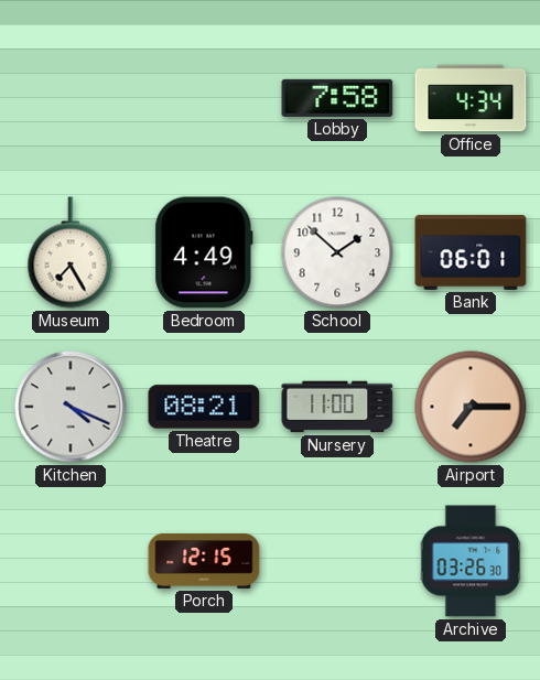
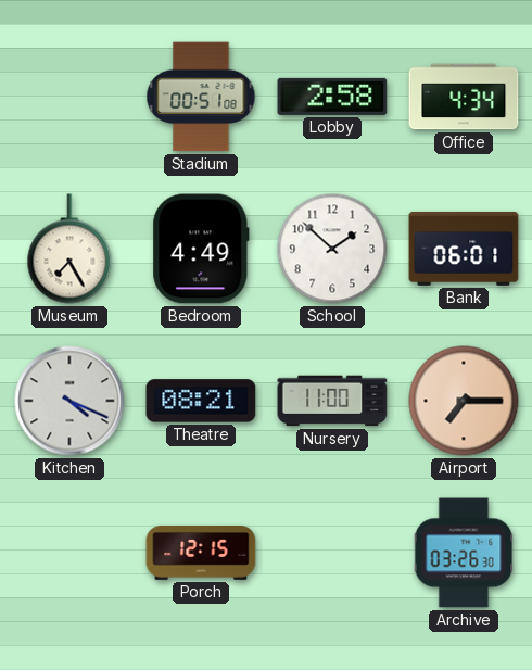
Stadium: none -> 00:51
Lobby: 7:58 -> 2:58
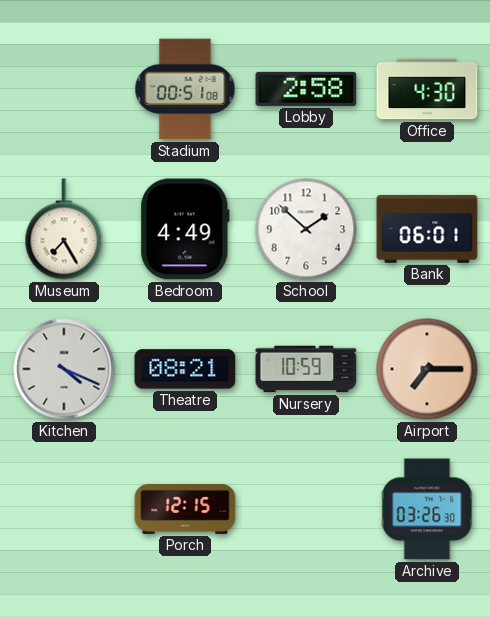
Office: 4:34 -> 4:30
Nursery: 11:00 -> 10:59
